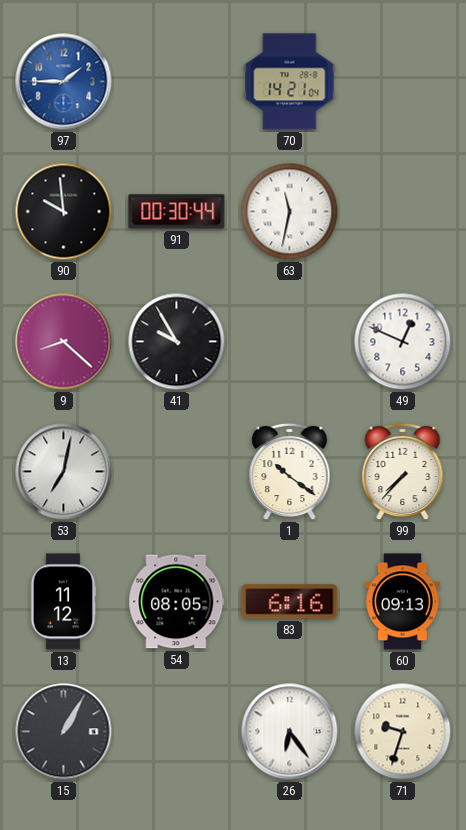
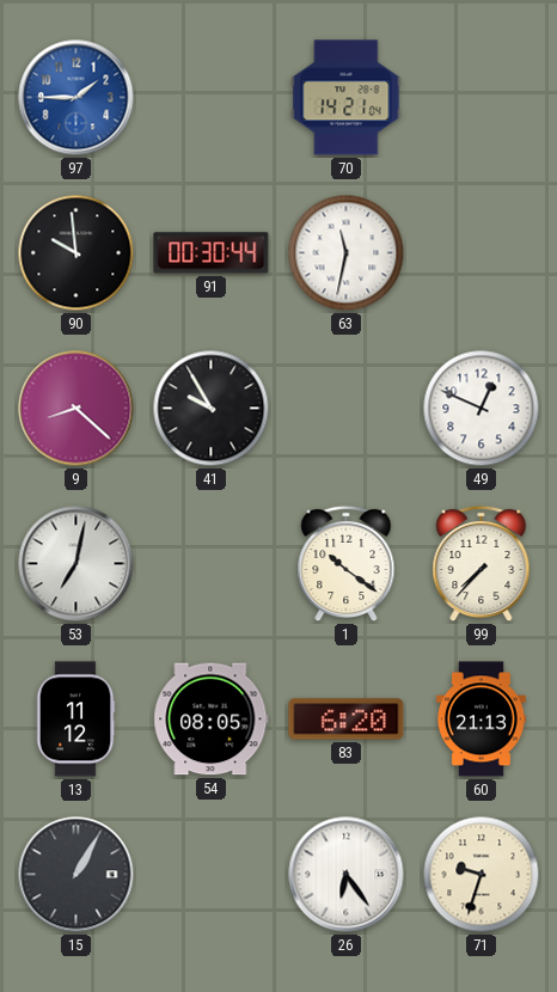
83: 6:16 -> 6:20
60: 09:13 -> 21:13
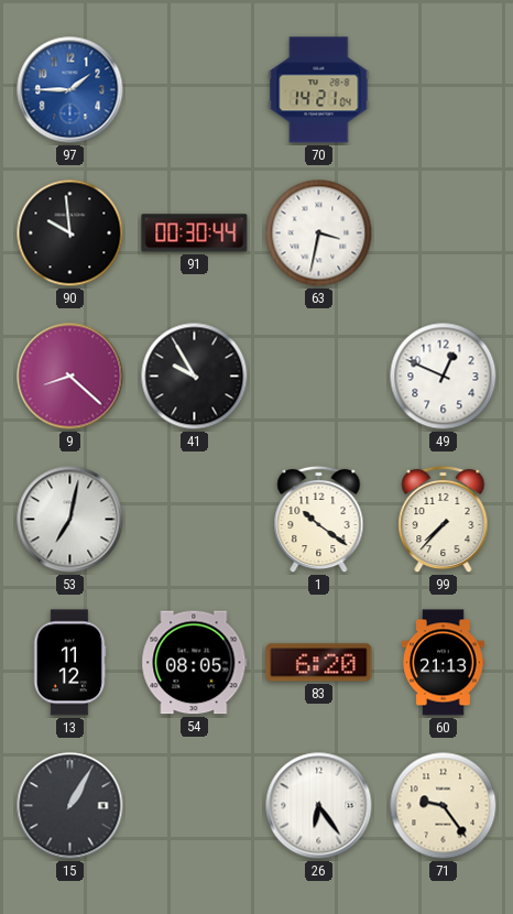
63: 11:32 -> 3:32
71: 9:33 -> 9:24
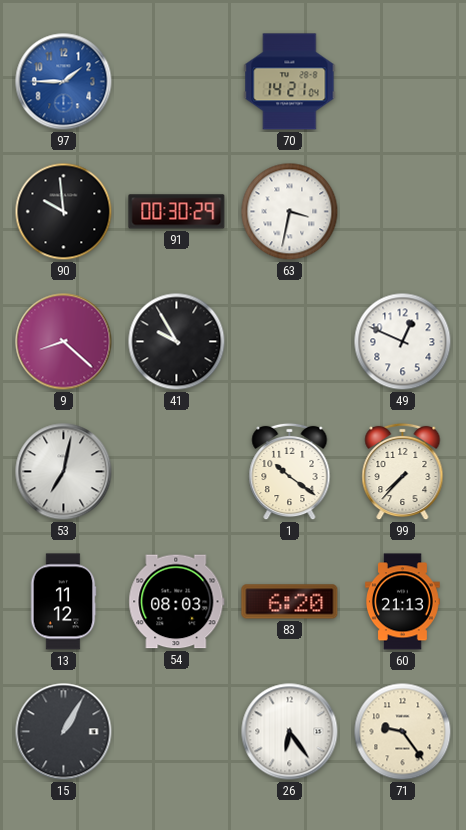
91: 00:30:44 -> 00:30:29
54: 08:05 -> 08:03
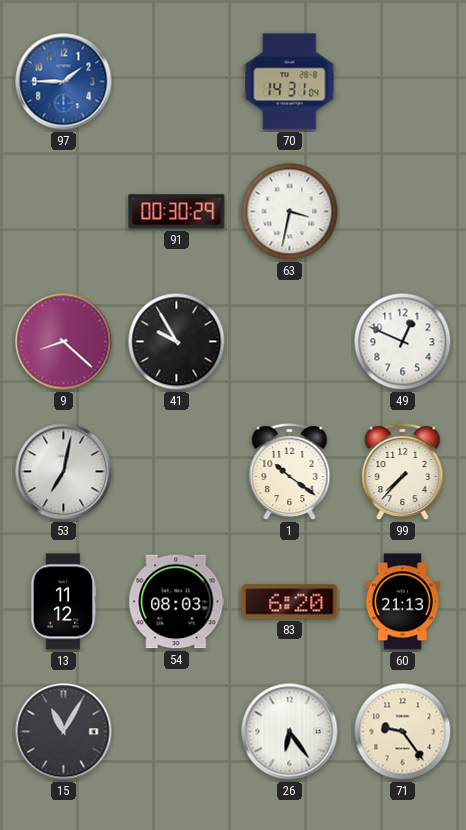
70: 14:21 -> 14:31
90: 9:59 -> none
15: 1:05 -> 11:05
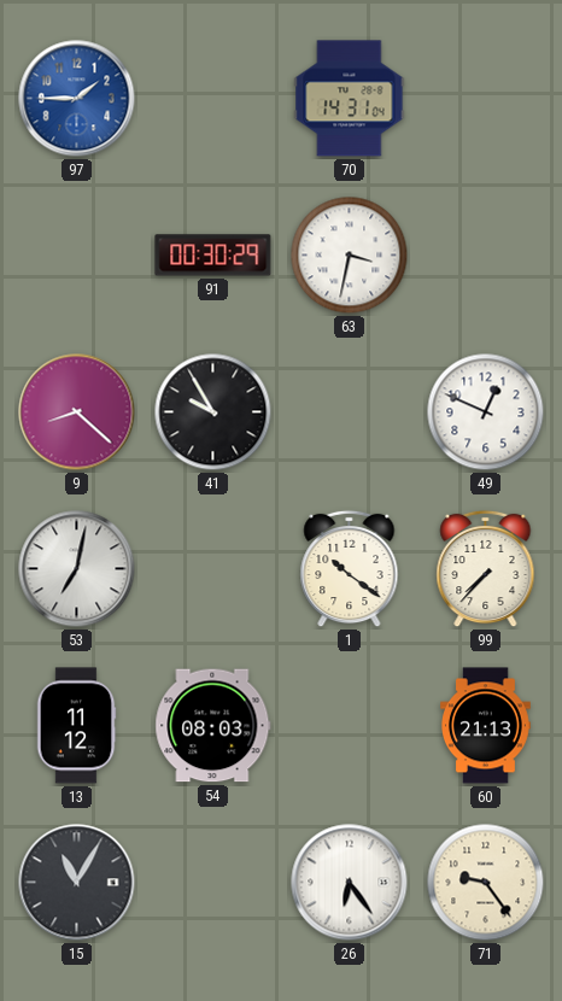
83: 6:20 -> none
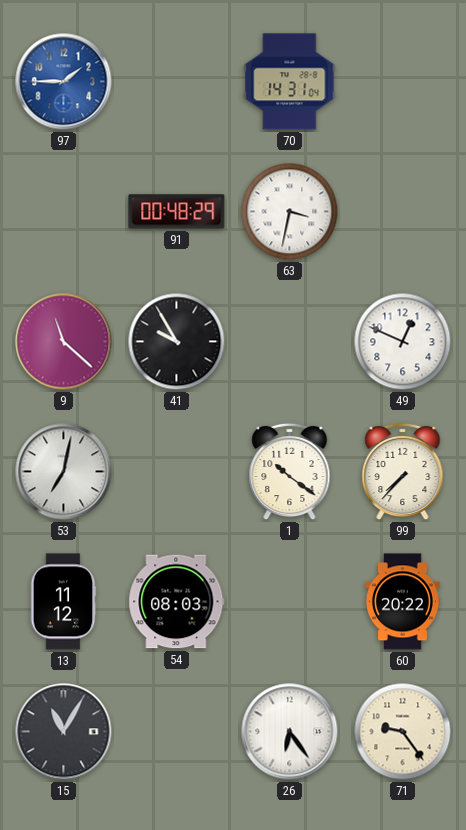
91: 00:30 -> 00:48
9: 8:22 -> 11:22
60: 21:13 -> 20:22
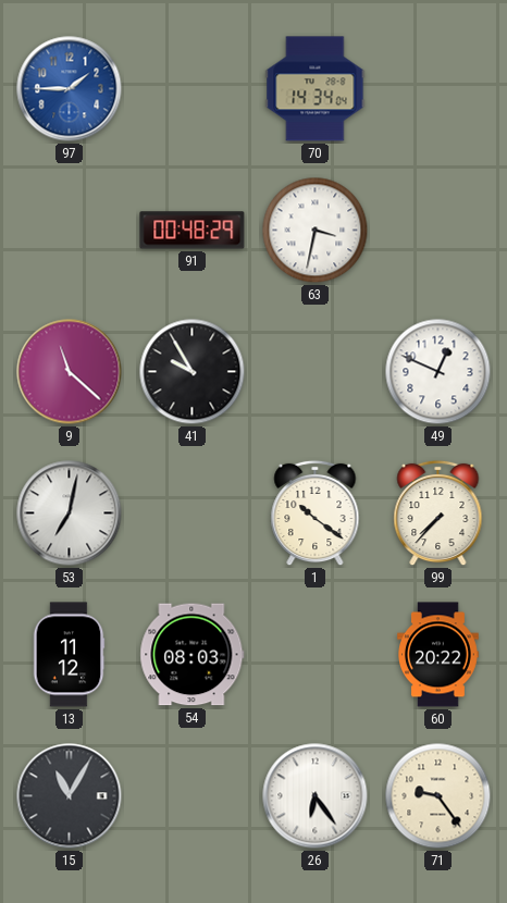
70: 14:31 -> 14:34
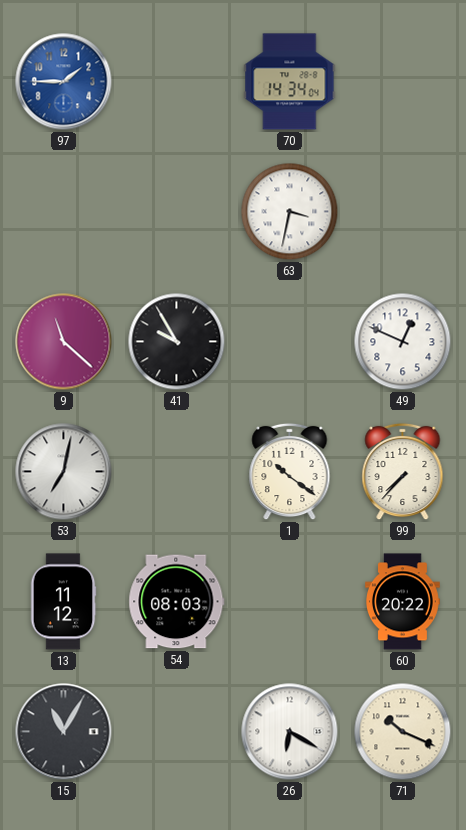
91: 00:48 -> none
26: 6:24 -> 6:20
71: 9:24 -> 10:19
